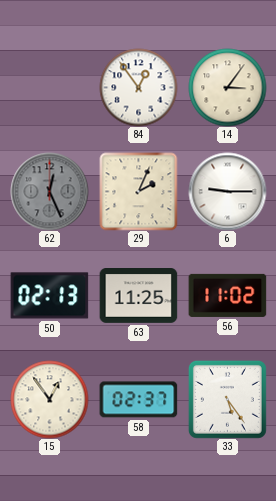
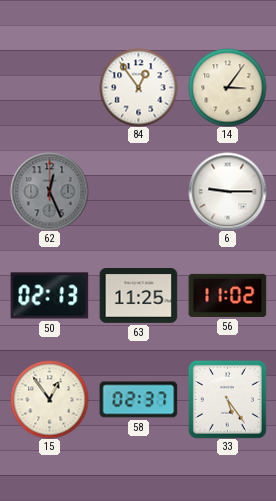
29: 2:04 -> none
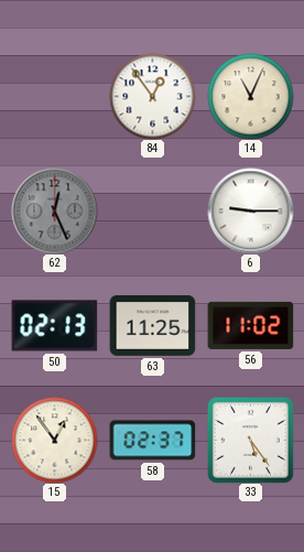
14: 3:06 -> 11:04
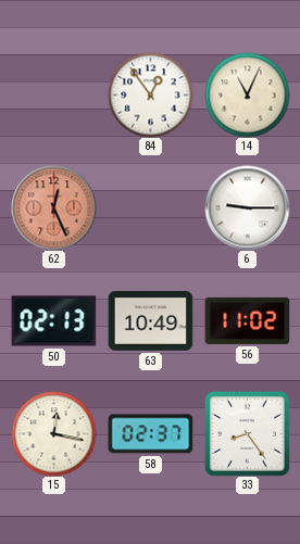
62 dial: grey -> salmon
63: 11:25 -> 10:49
15: 12:54 -> 12:17
33: 5:24 -> 8:24
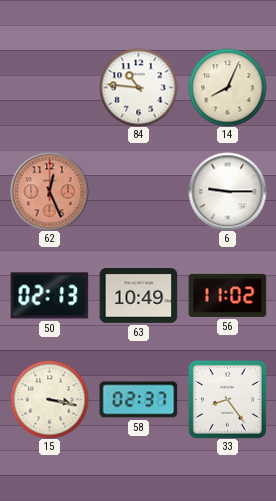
84: 12:54 -> 10:46
14: 11:04 -> 8:04
15: 12:17 -> 3:17
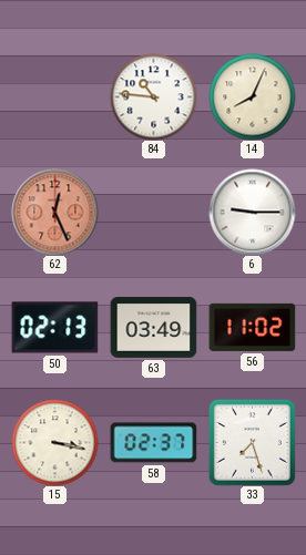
63: 10:49 -> 03:49
33: 8:24 -> 7:27
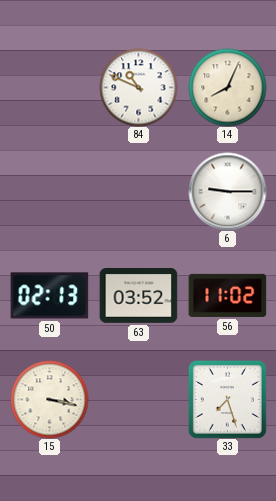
84: 10:46 -> 10:49
62: 12:26 -> none
63: 03:49 -> 03:52
58: 02:37 -> none
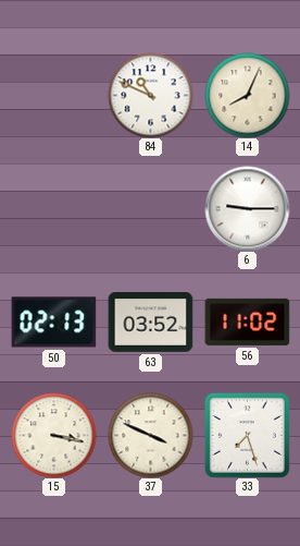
37: none -> 3:49
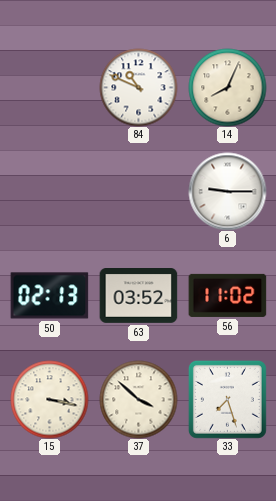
37: 3:49 -> 3:52
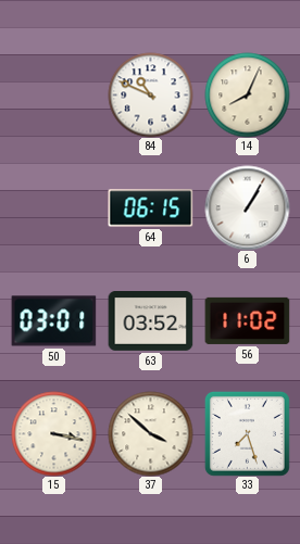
64: none -> 06:15
6: 9:15 -> 1:05
50: 02:13 -> 03:01
